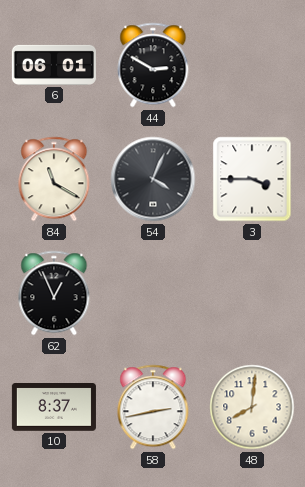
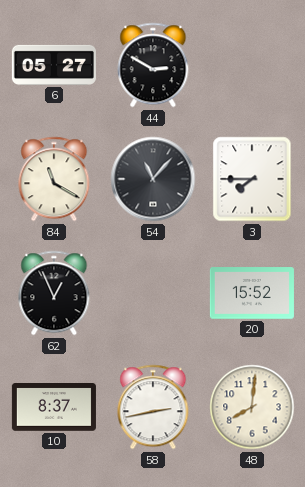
6: 06:01 -> 05:27
54: 4:04 -> 11:07
3: 3:45 -> 7:45
20: none -> 15:52
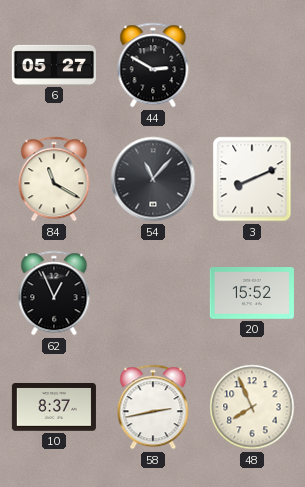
3: 7:45 -> 8:11
48: 8:01 -> 7:56
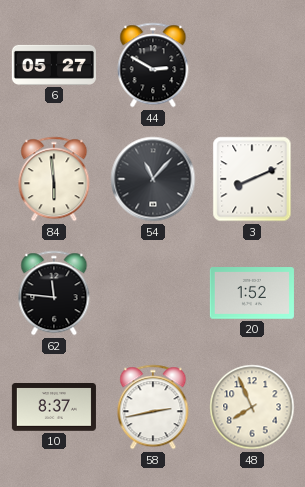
84: 11:20 -> 5:59
62: 12:56 -> 11:46
20: 15:52 -> 1:52
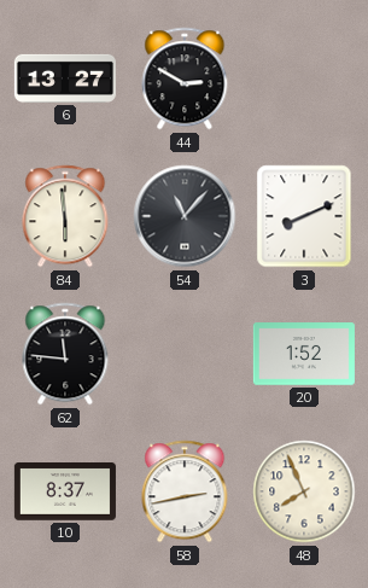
6: 05:27 -> 13:27
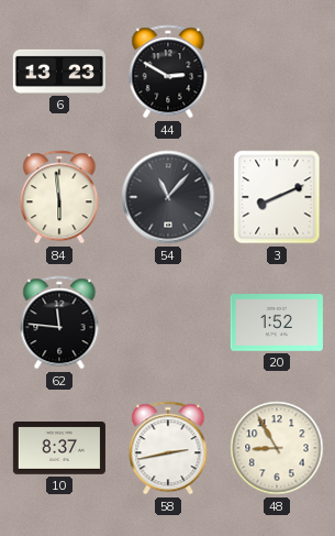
6: 13:27 -> 13:23
48: 7:56 -> 8:55
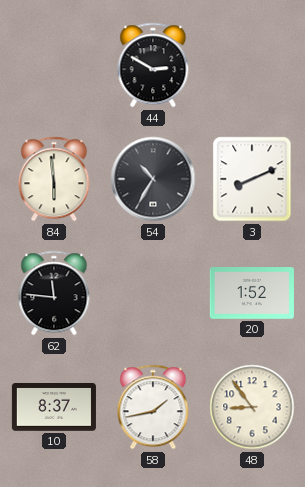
6: 13:23 -> none
54: 11:07 -> 10:35
58: 2:43 -> 1:43
48: 8:55 -> 8:54
